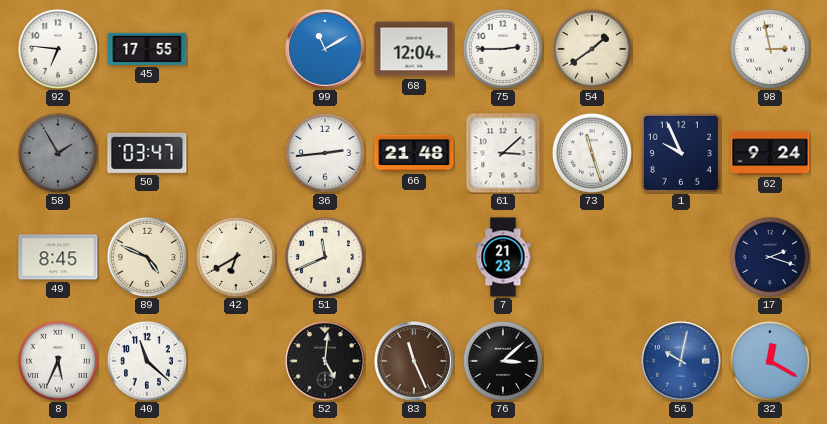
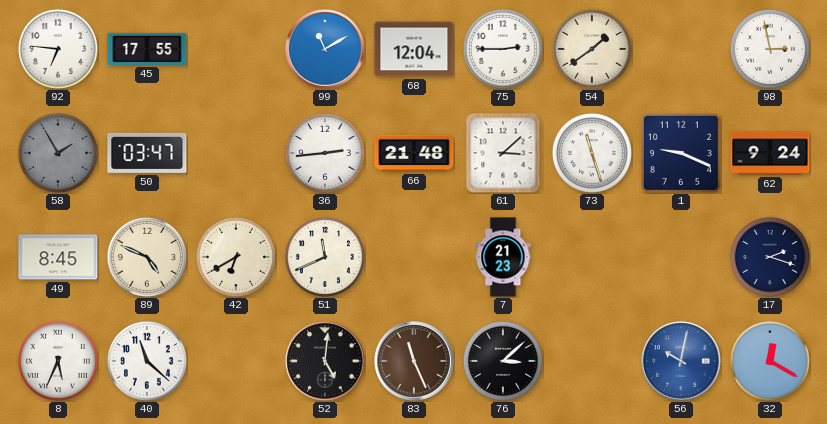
1: 9:56 -> 9:19
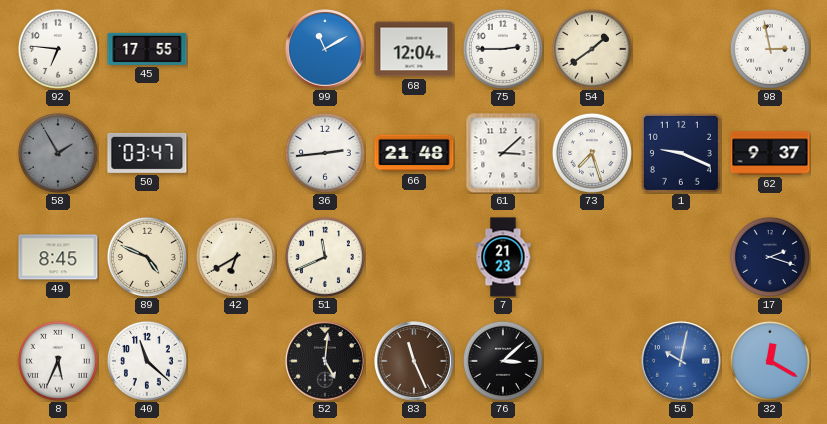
73: 11:27 -> 7:27
62: 9:24 -> 9:37
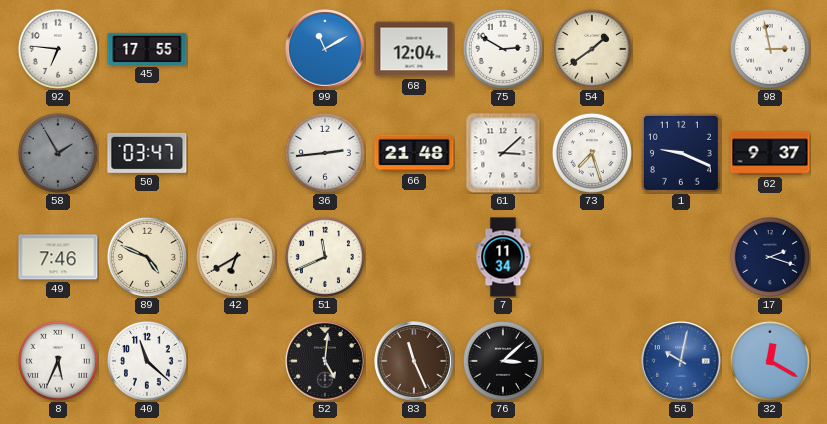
75: 2:45 -> 2:50
49: 8:45 -> 7:46
7: 21:23 -> 11:34
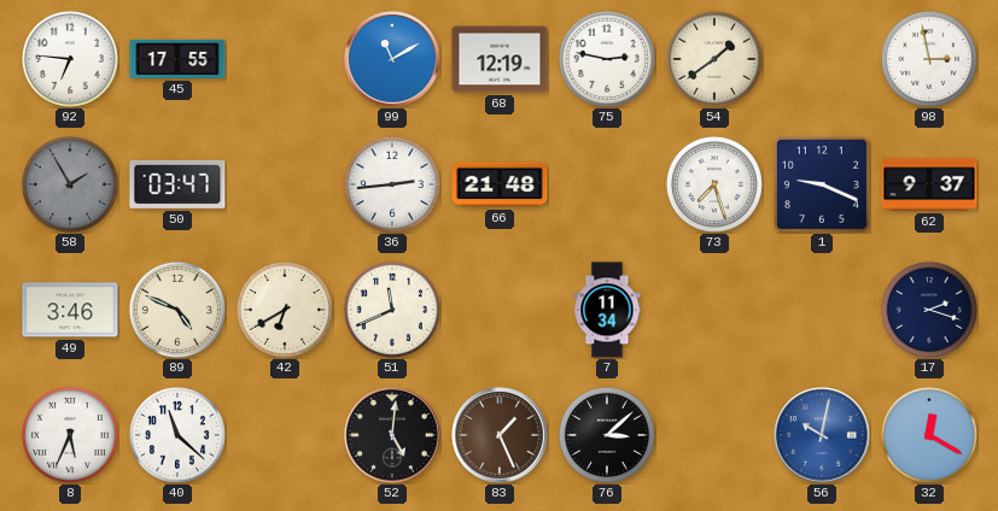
68: 12:04 -> 12:19
75: 2:50 -> 2:47
61: 3:08 -> none
49: 7:46 -> 3:46
83: 11:26 -> 1:26
